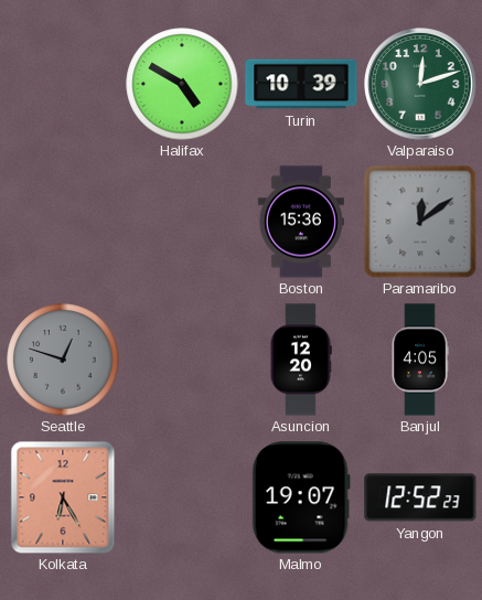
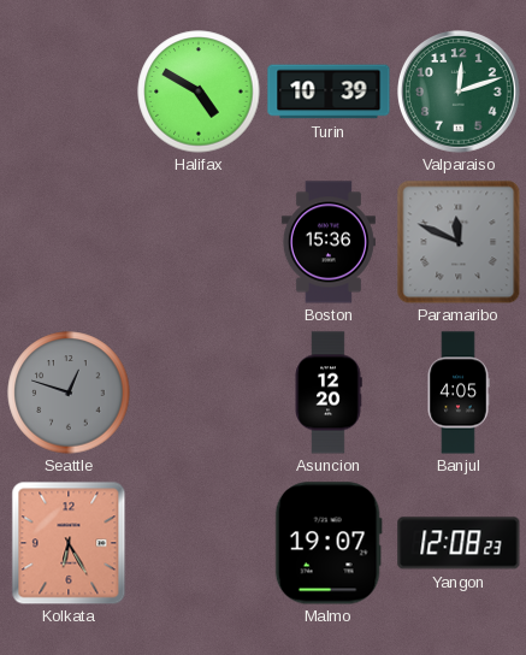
Paramaribo: 12:09 -> 11:49
Yangon: 12:52 -> 12:08
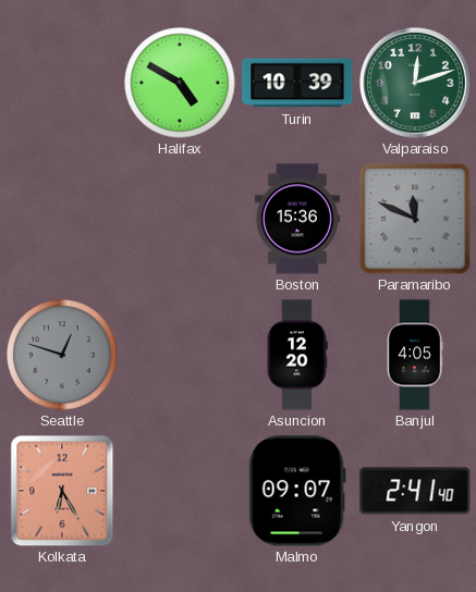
Malmo: 19:07 -> 09:07
Yangon: 12:08 -> 2:41
